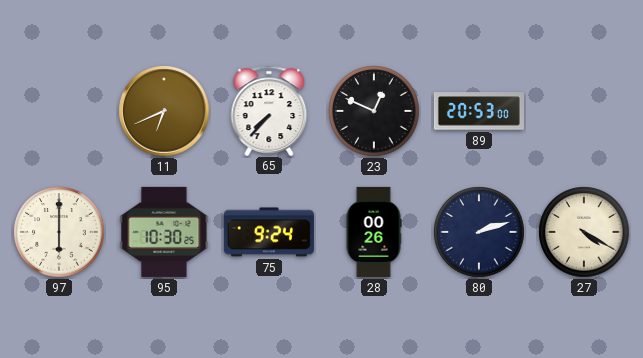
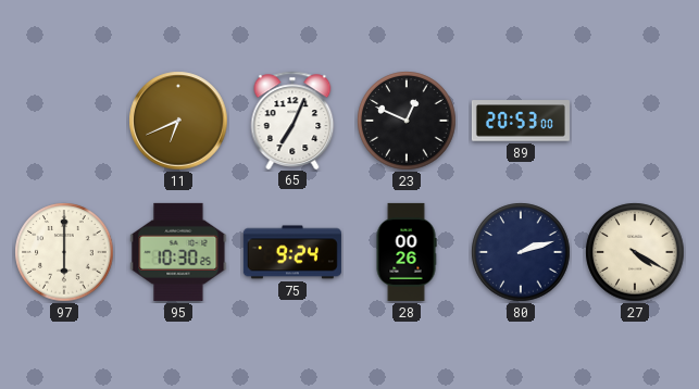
65: 7:37 -> 7:04
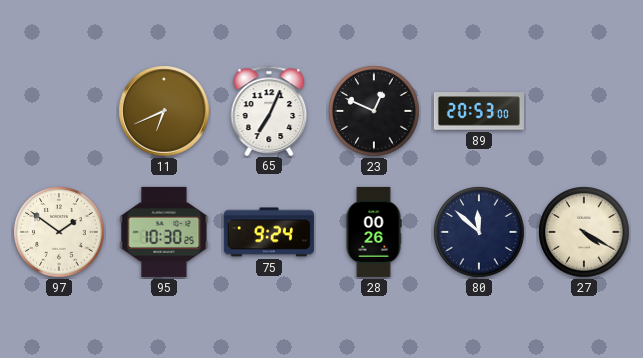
97: 6:00 -> 1:51
80: 2:12 -> 11:52
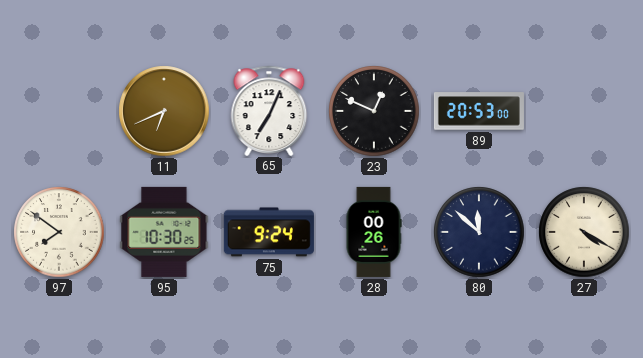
97: 1:51 -> 7:51
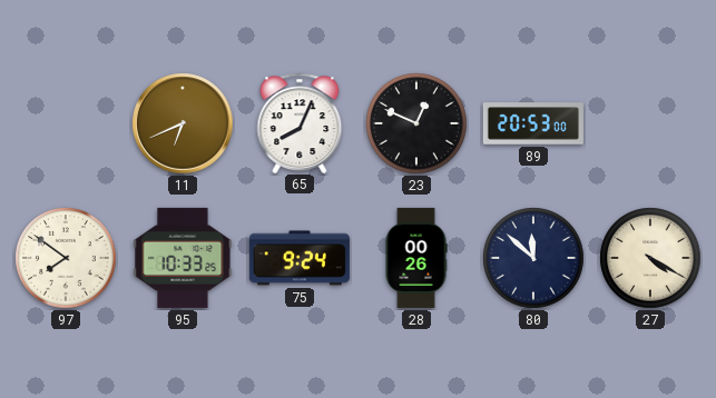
65: 7:04 -> 8:04
95: 10:30 -> 10:33
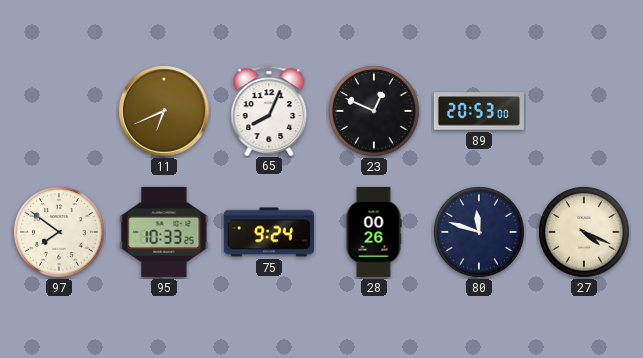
80: 11:52 -> 11:48
27: 4:20 -> 4:19
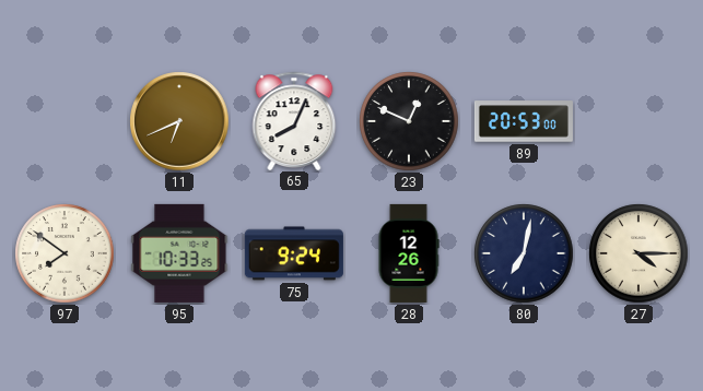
28: 00:26 -> 12:26
80: 11:48 -> 7:02
27: 4:19 -> 4:15
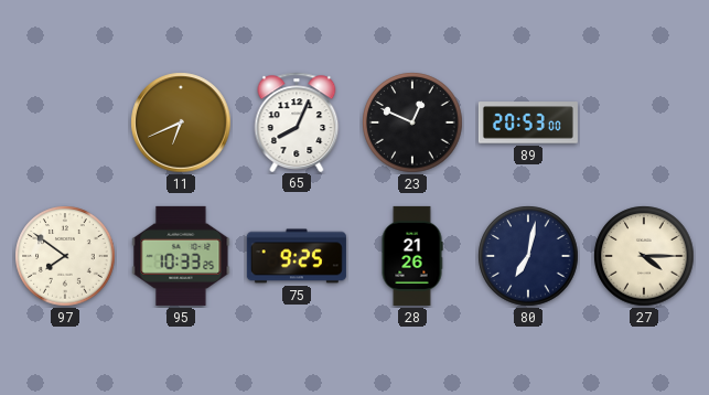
75: 9:24 -> 9:25
28: 12:26 -> 21:26
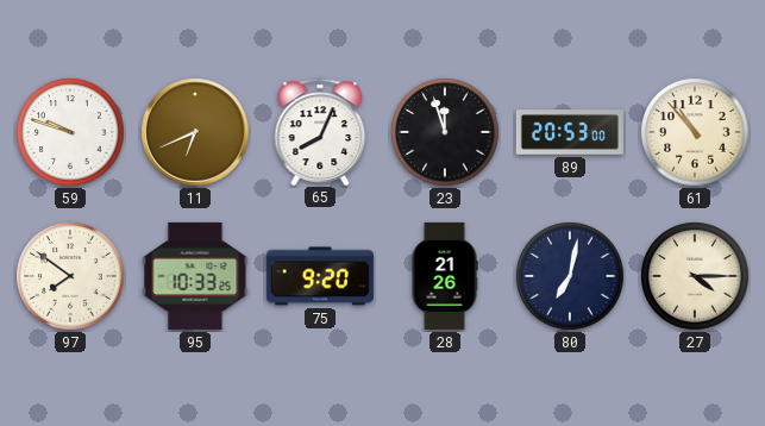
59: none -> 9:48
23: 12:49 -> 11:57
61: none -> 10:53
75: 9:25 -> 9:20
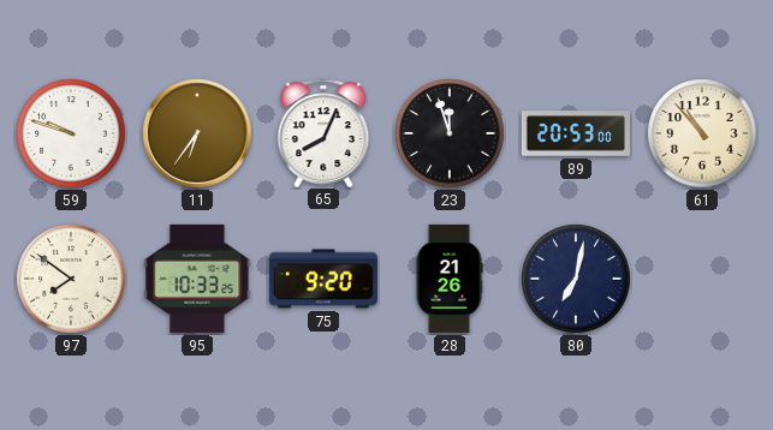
11: 6:41 -> 6:36
27: 4:15 -> none
